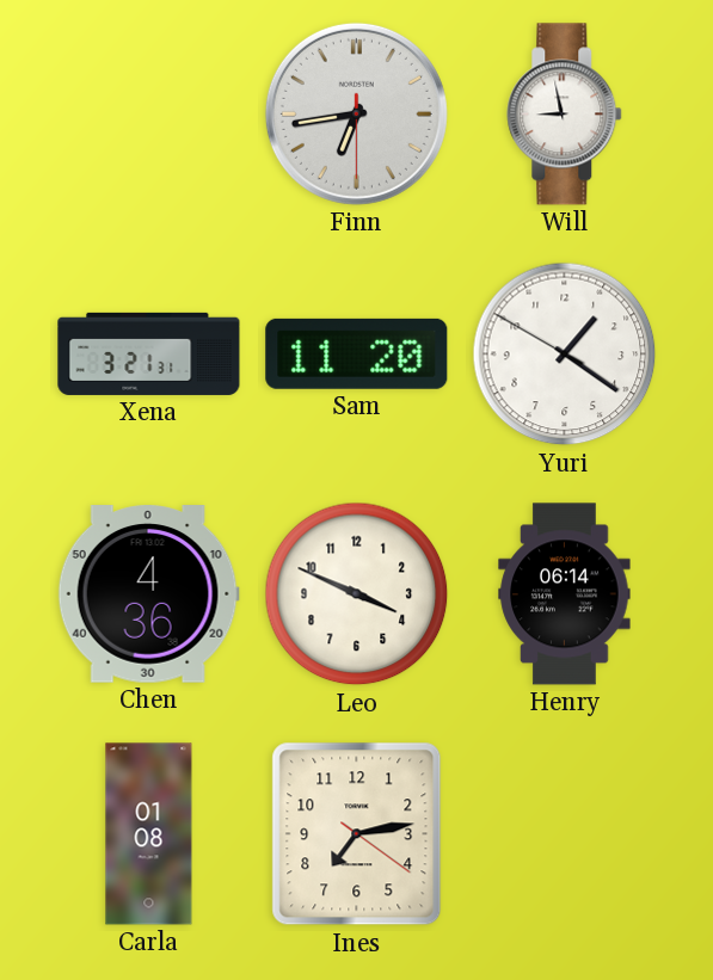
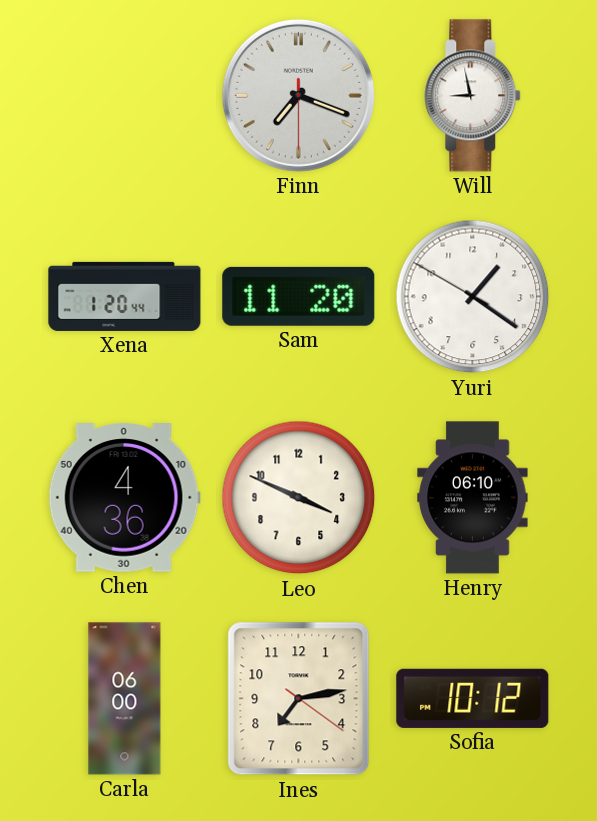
Finn: 6:43 -> 7:18
Xena: 3:21 -> 1:20
Henry: 06:14 -> 06:10
Carla: 01:08 -> 06:00
Sofia: none -> 10:12
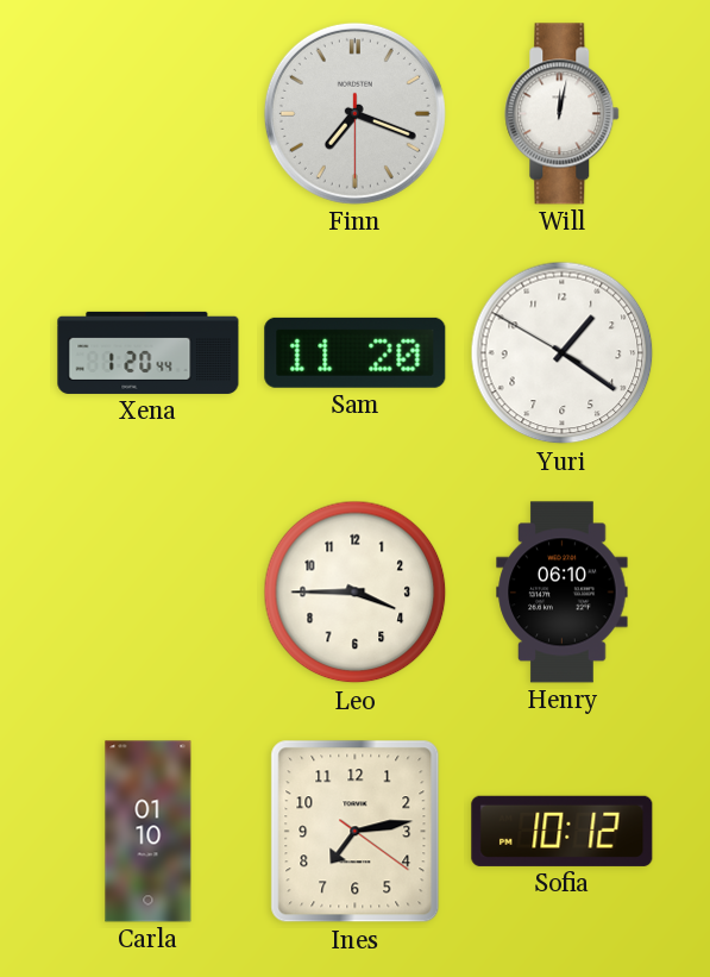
Will: 8:58 -> 12:02
Chen: 4:36 -> none
Leo: 3:49 -> 3:45
Carla: 06:00 -> 01:10
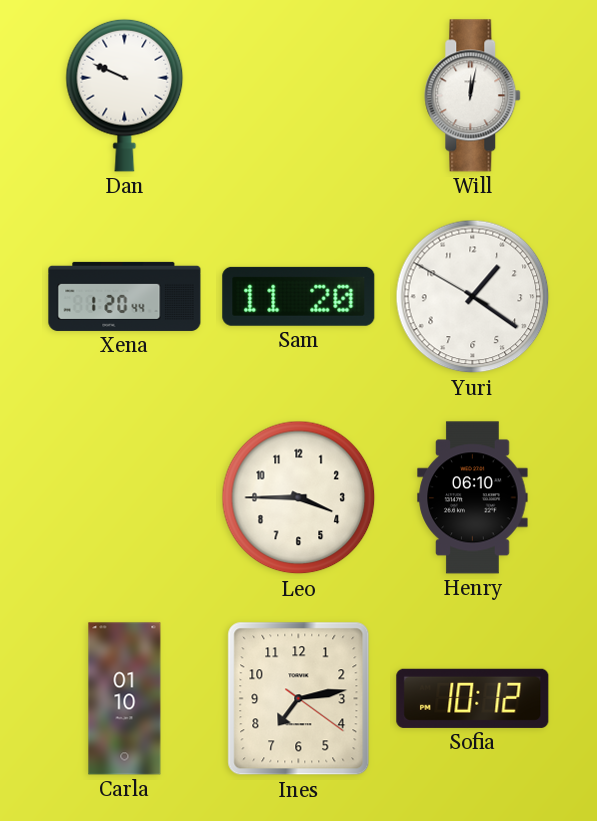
Dan: none -> 9:49
Finn: 7:18 -> none
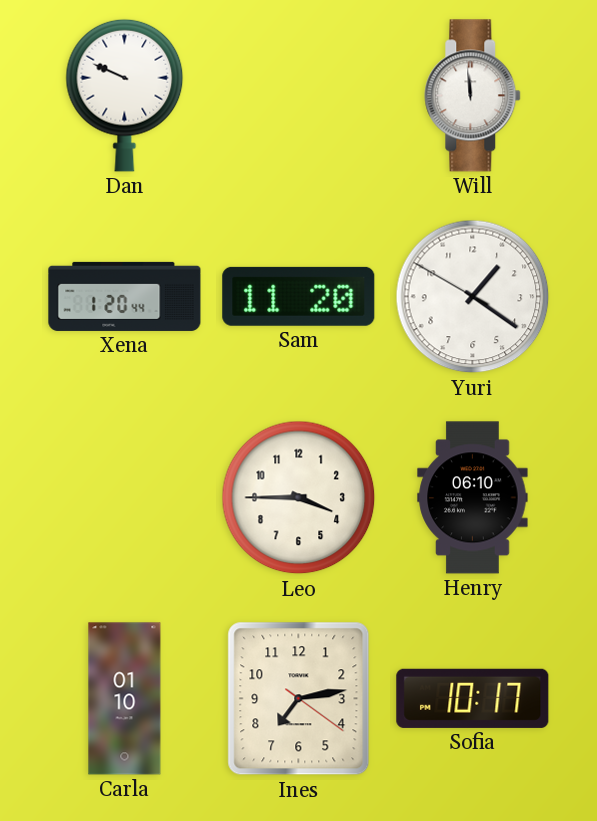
Will: 12:02 -> 11:59
Sofia: 10:12 -> 10:17
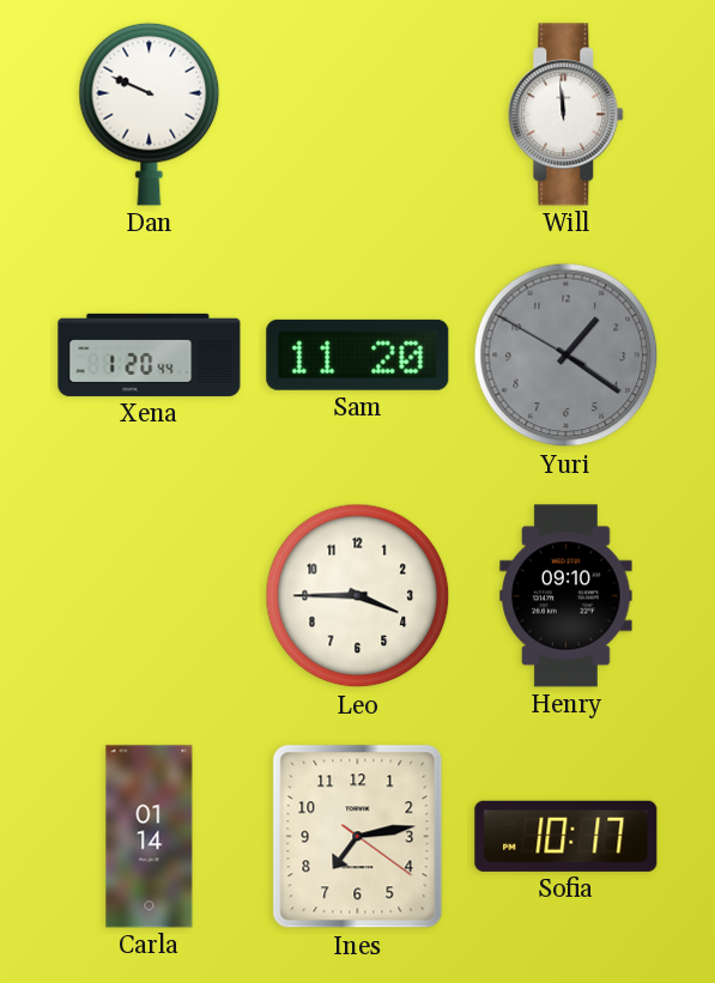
Yuri dial: white -> grey
Henry: 06:10 -> 09:10
Carla: 01:10 -> 01:14
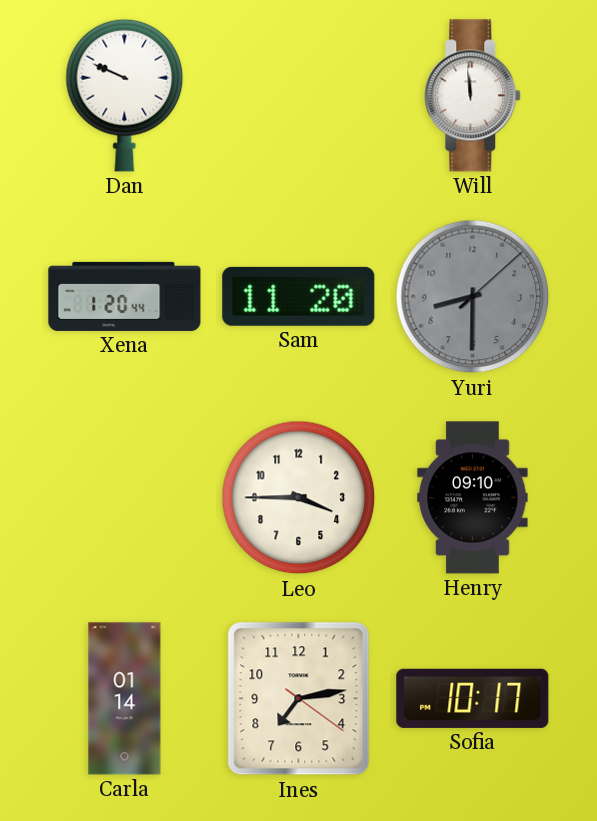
Yuri: 1:20 -> 8:30
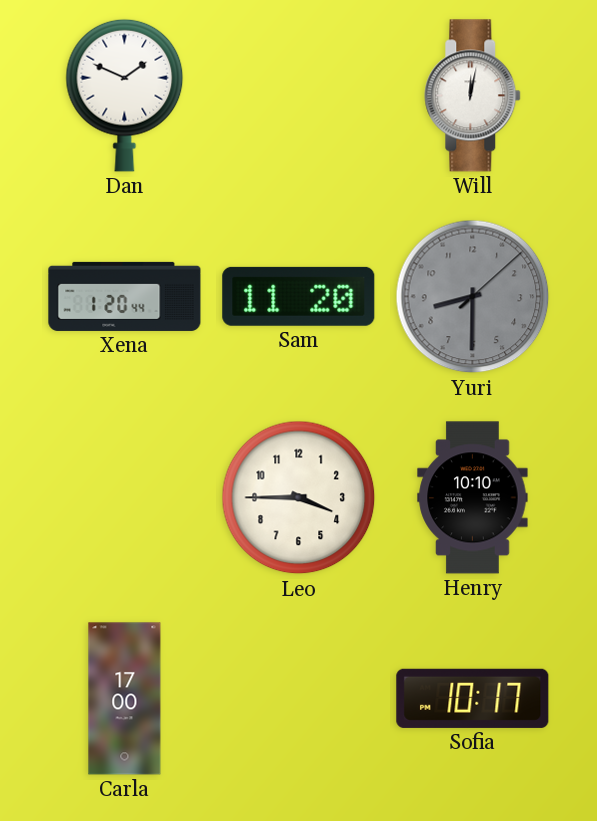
Dan: 9:49 -> 1:49
Will: 11:59 -> 12:02
Henry: 09:10 -> 10:10
Carla: 01:14 -> 17:00
Ines: 7:13 -> none
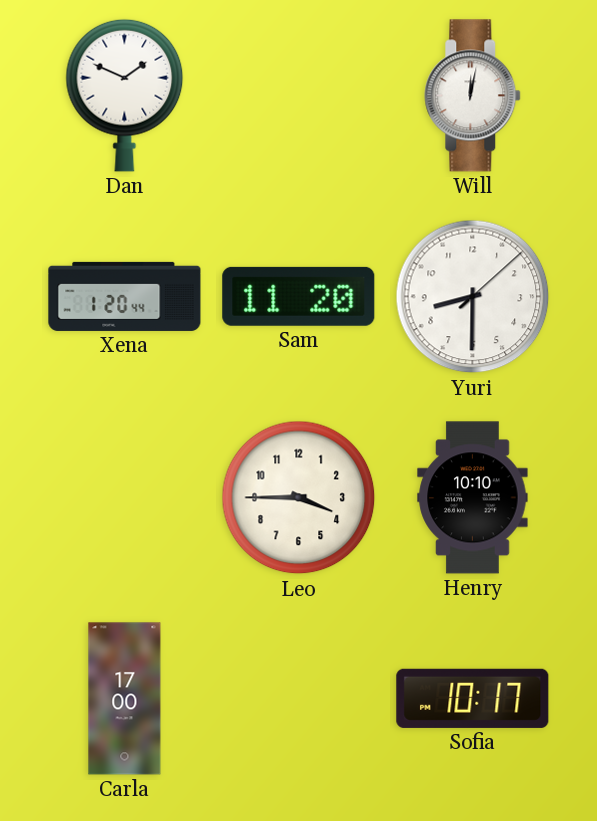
Yuri dial: grey -> white
